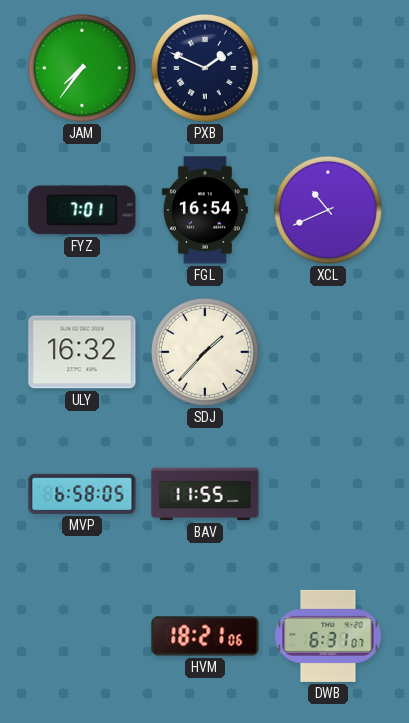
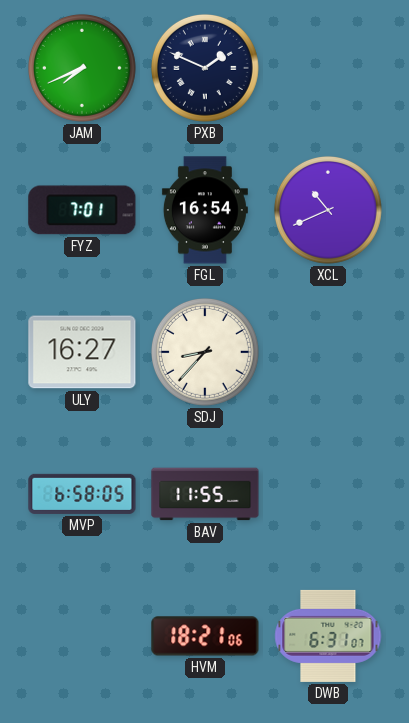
JAM: 7:36 -> 7:41
ULY: 16:32 -> 16:27
SDJ: 1:37 -> 8:37
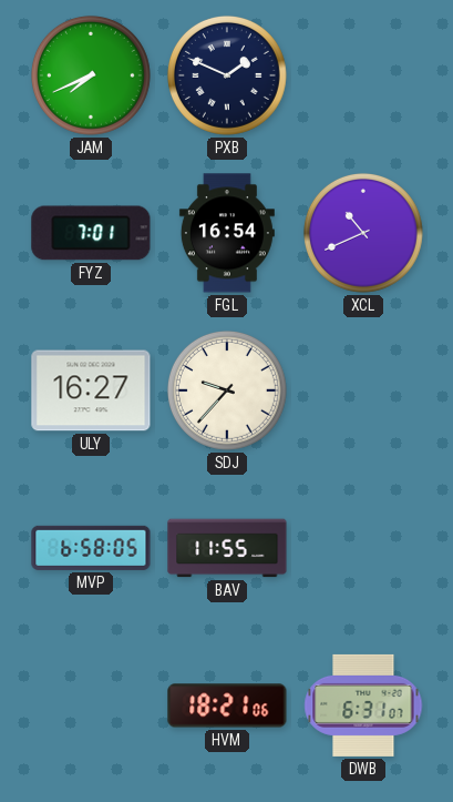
SDJ: 8:37 -> 9:37
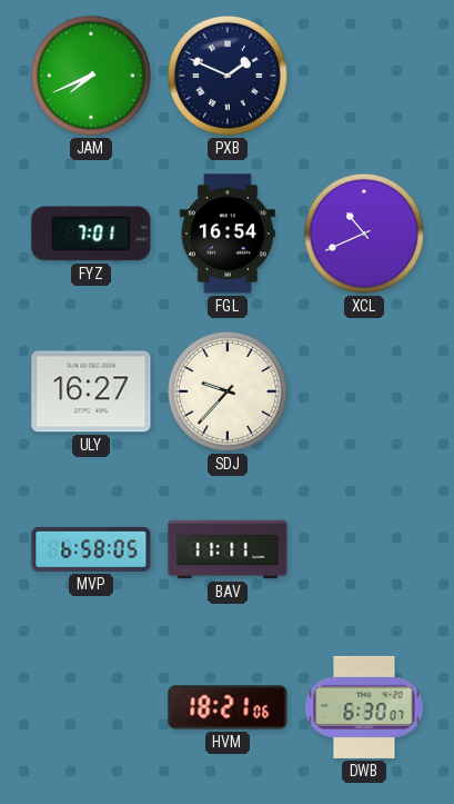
BAV: 11:55 -> 11:11
DWB: 6:31 -> 6:30
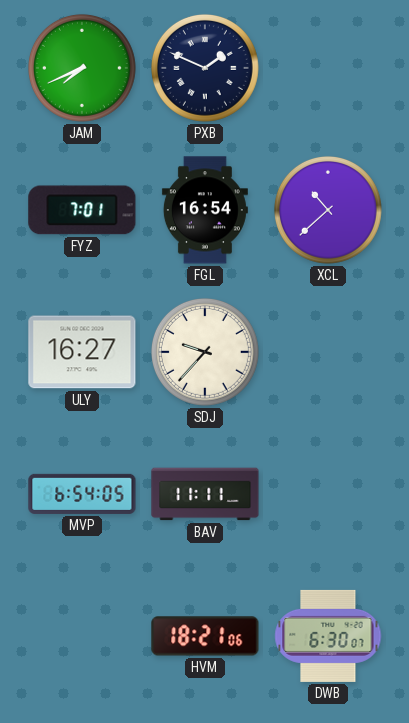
XCL: 10:41 -> 10:38
MVP: 6:58 -> 6:54
